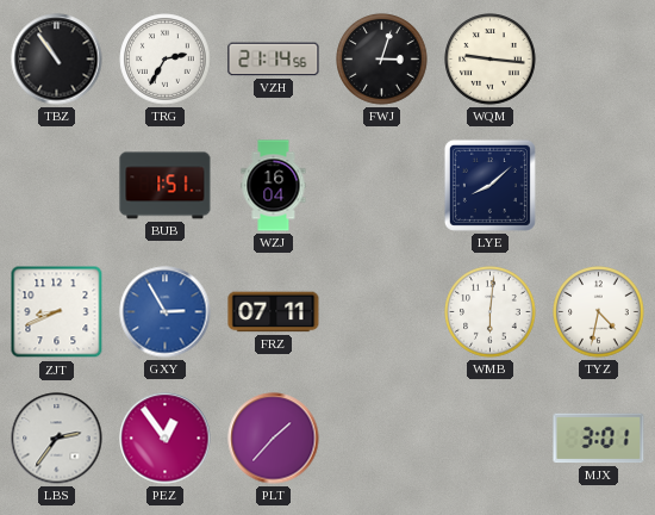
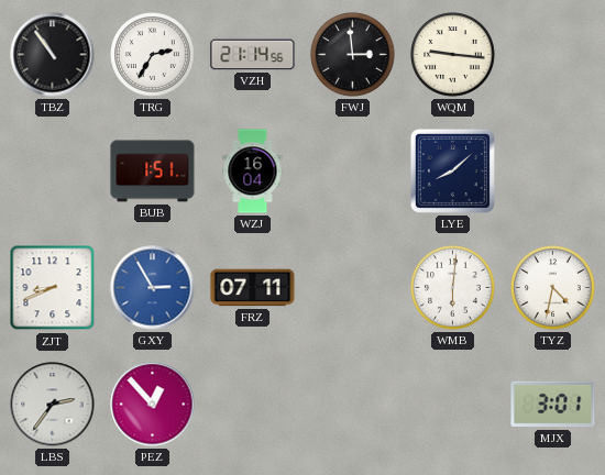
FWJ: 3:03 -> 2:59
PEZ: 12:54 -> 12:53
PLT: 1:37 -> none
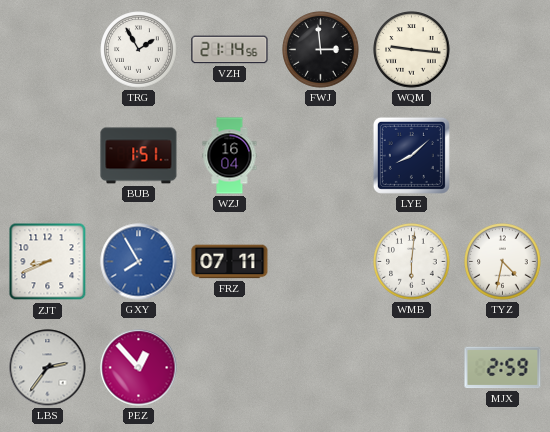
TBZ: 10:54 -> none
TRG: 2:35 -> 1:55
GXY: 2:55 -> 7:55
MJX: 3:01 -> 2:59
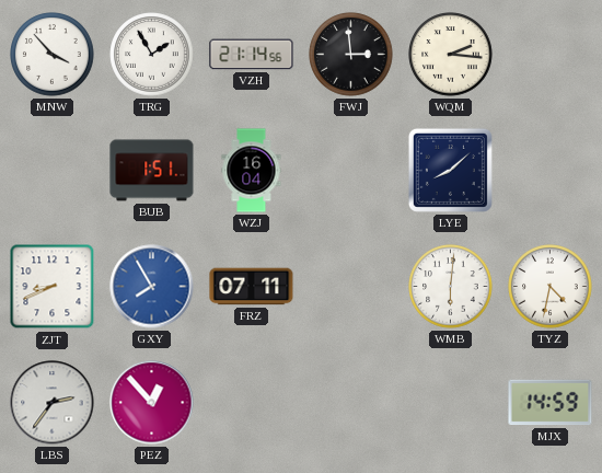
MNW: none -> 3:53
WQM: 9:16 -> 2:16
MJX: 2:59 -> 14:59
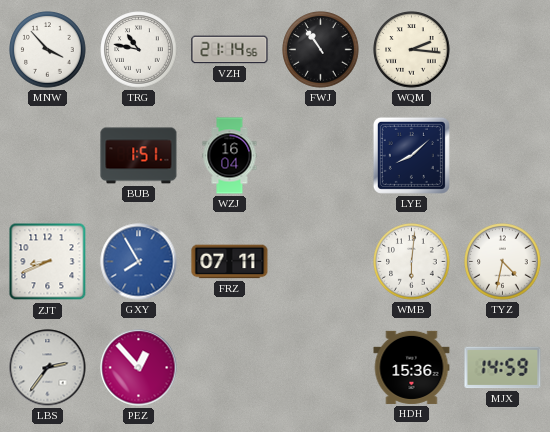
TRG: 1:55 -> 10:47
FWJ: 2:59 -> 10:54
HDH: none -> 15:36
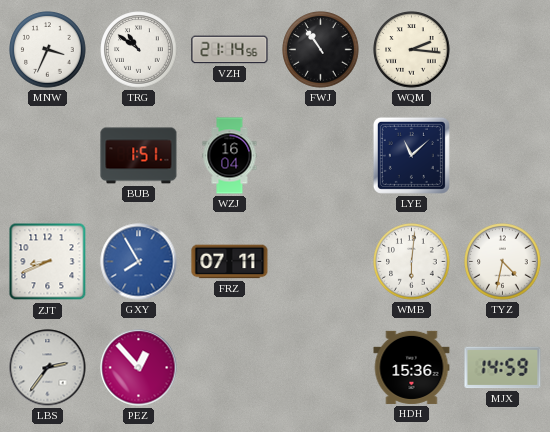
MNW: 3:53 -> 3:34
TRG: 10:47 -> 10:51
LYE: 8:08 -> 11:08
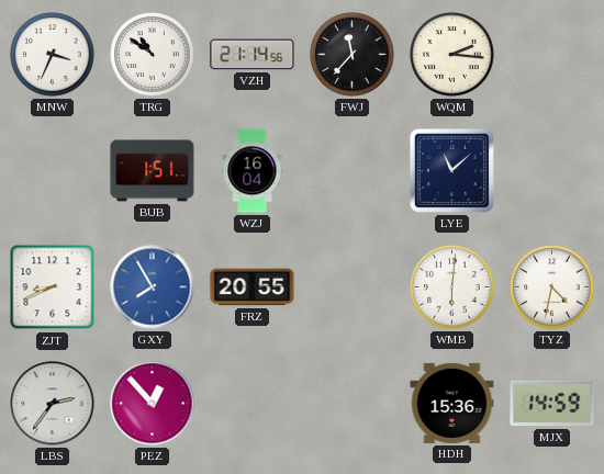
FWJ: 10:54 -> 11:37
FRZ: 07:11 -> 20:55
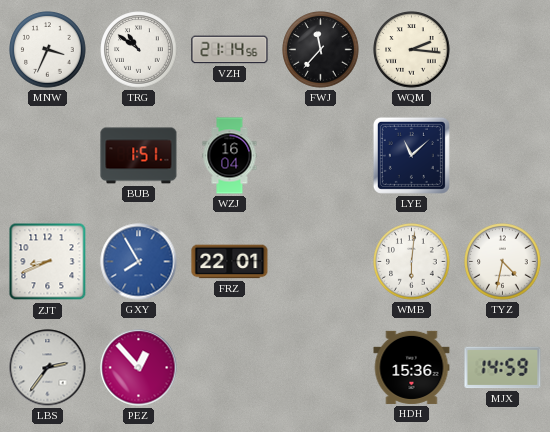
FRZ: 20:55 -> 22:01
